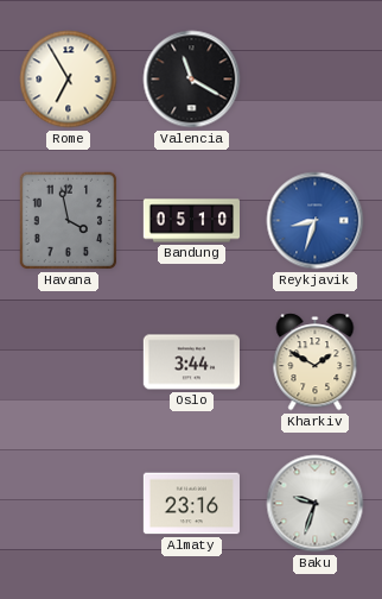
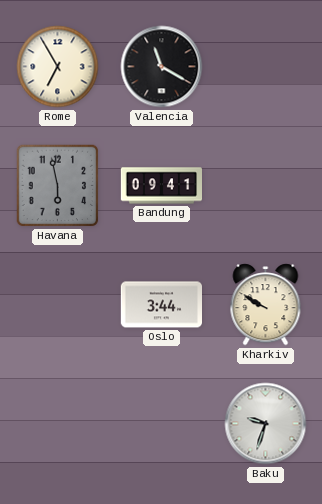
Havana: 3:58 -> 5:58
Bandung: 05:10 -> 09:41
Reykjavik: 8:33 -> none
Kharkiv: 1:50 -> 9:50
Almaty: 23:16 -> none
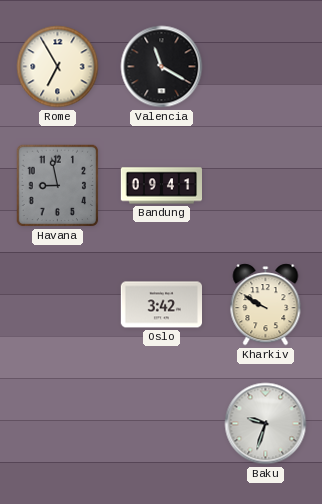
Havana: 5:58 -> 8:58
Oslo: 3:44 -> 3:42
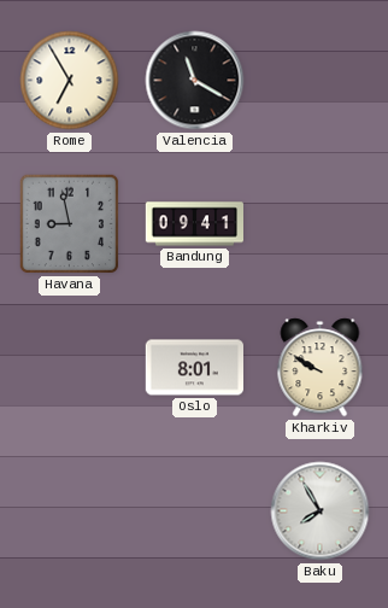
Oslo: 3:42 -> 8:01
Baku: 9:33 -> 7:55
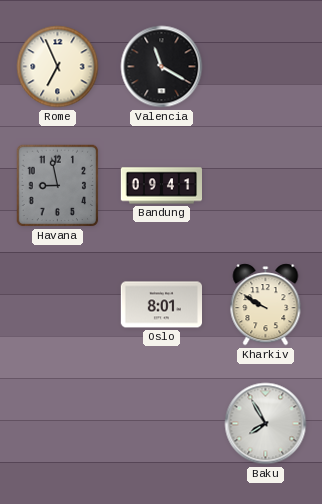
Rome: 6:55 -> 6:56
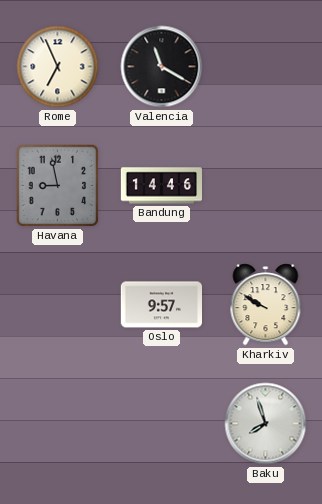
Bandung: 09:41 -> 14:46
Oslo: 8:01 -> 9:57
Baku: 7:55 -> 7:57
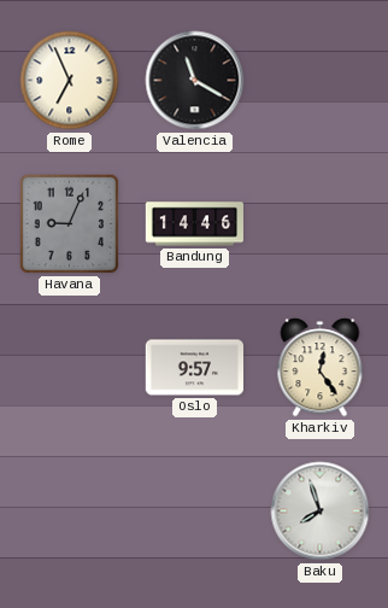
Havana: 8:58 -> 9:04
Kharkiv: 9:50 -> 12:24
